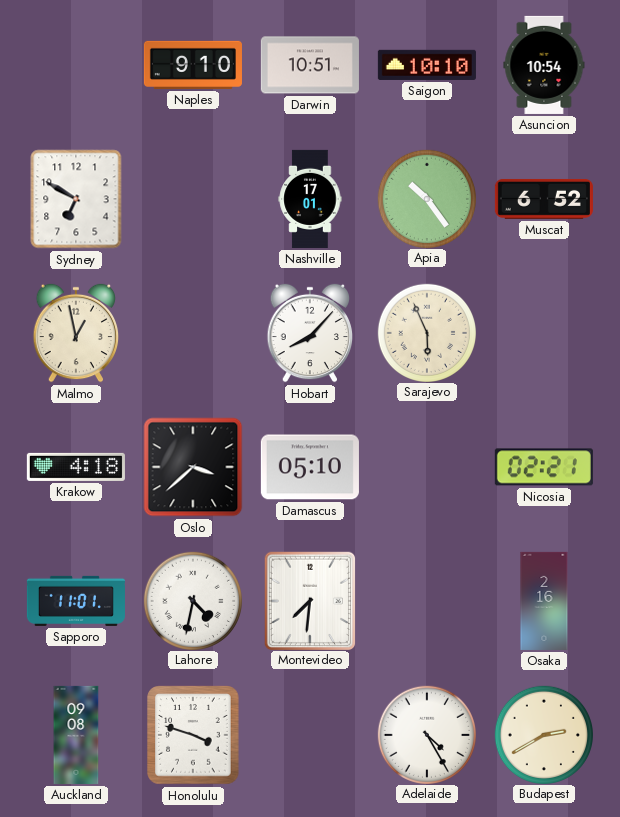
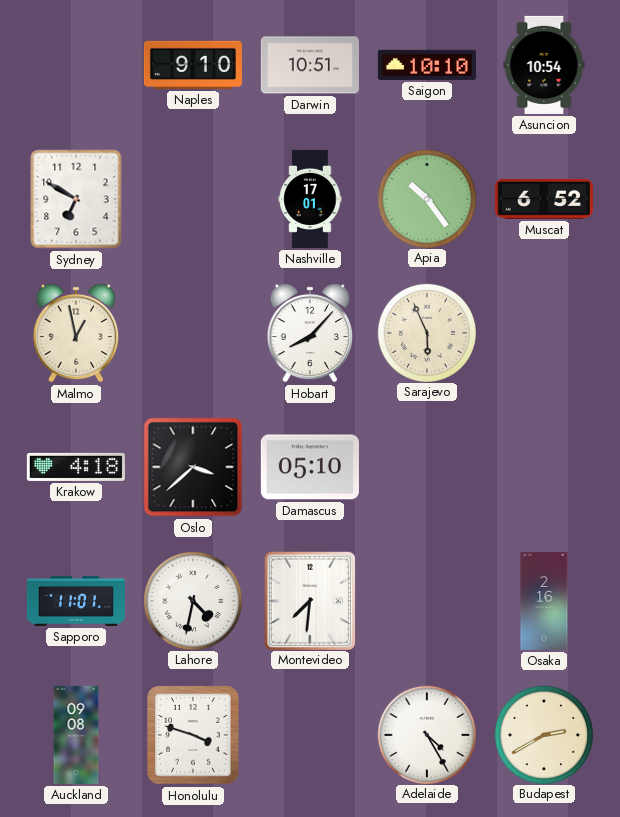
Nicosia: 02:21 -> none
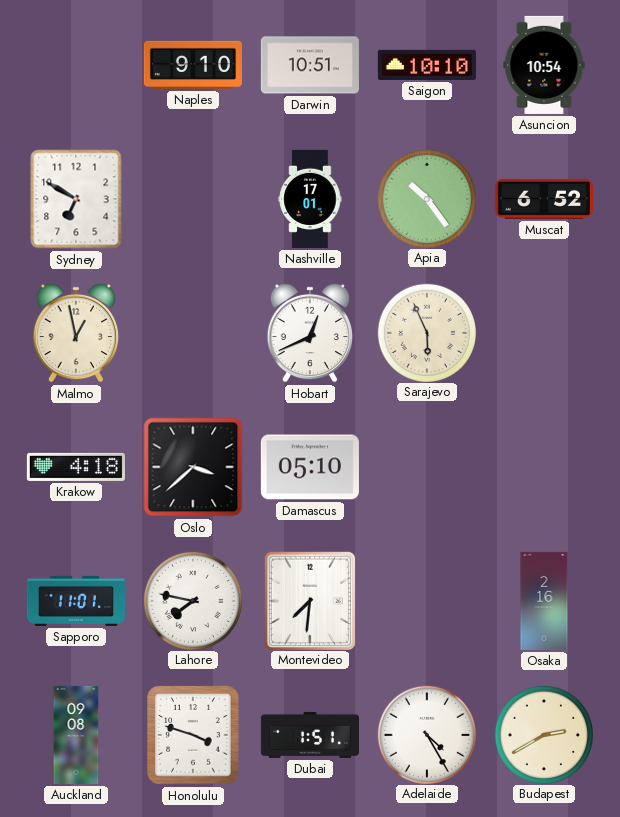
Hobart: 8:07 -> 12:41
Lahore: 4:32 -> 7:47
Dubai: none -> 1:51
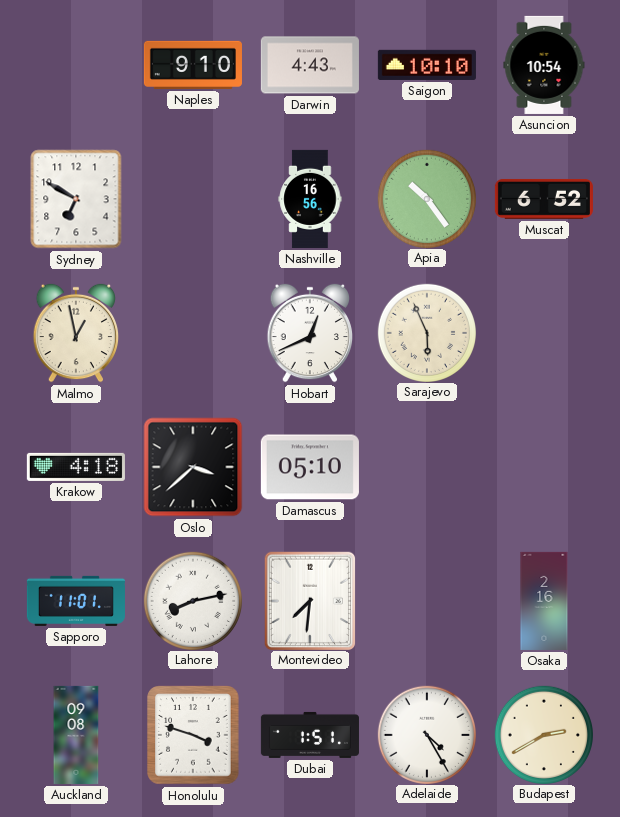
Darwin: 10:51 -> 4:43
Nashville: 17:01 -> 16:56
Lahore: 7:47 -> 8:13
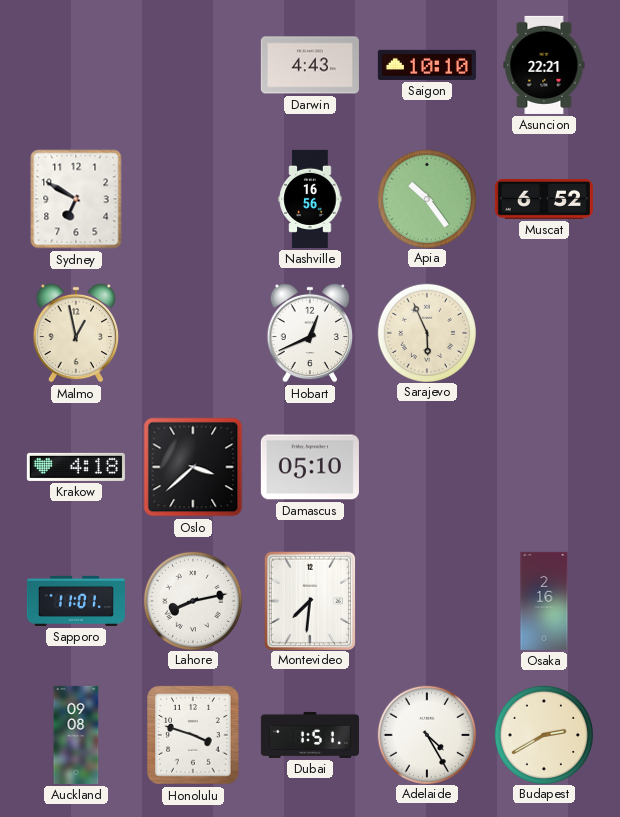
Naples: 9:10 -> none
Asuncion: 10:54 -> 22:21
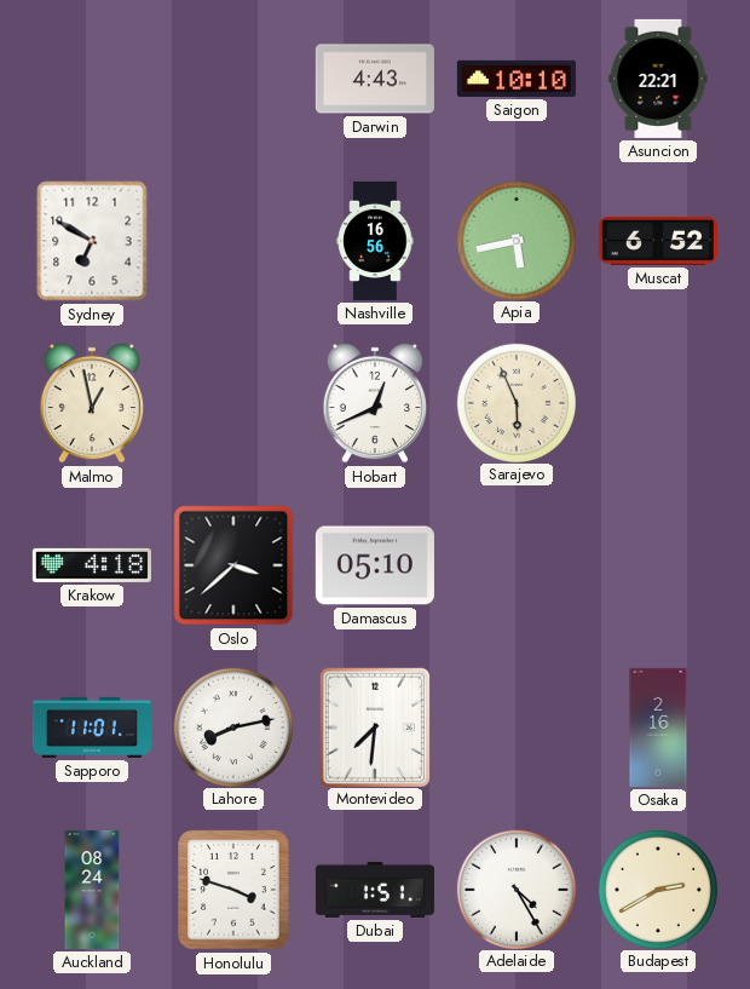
Apia: 10:24 -> 5:43
Auckland: 09:08 -> 08:24
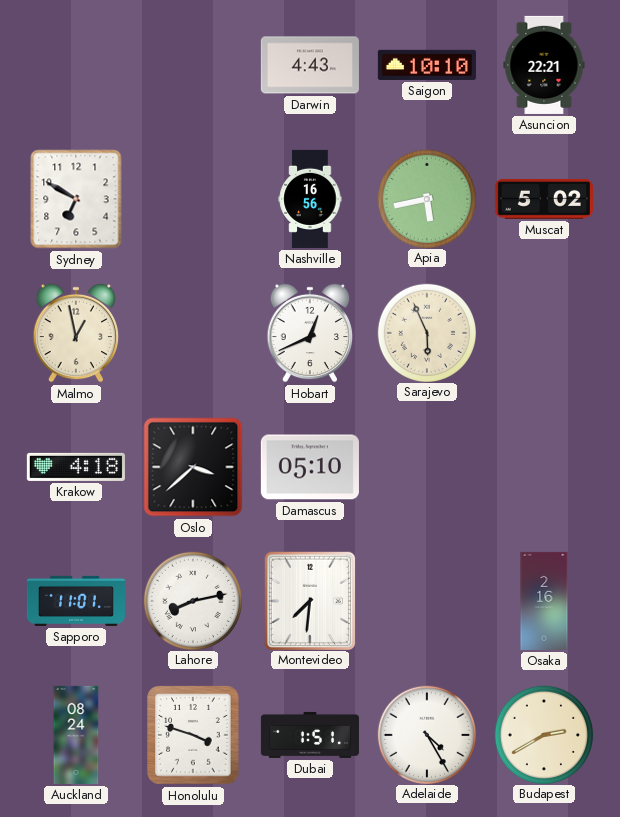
Muscat: 6:52 -> 5:02
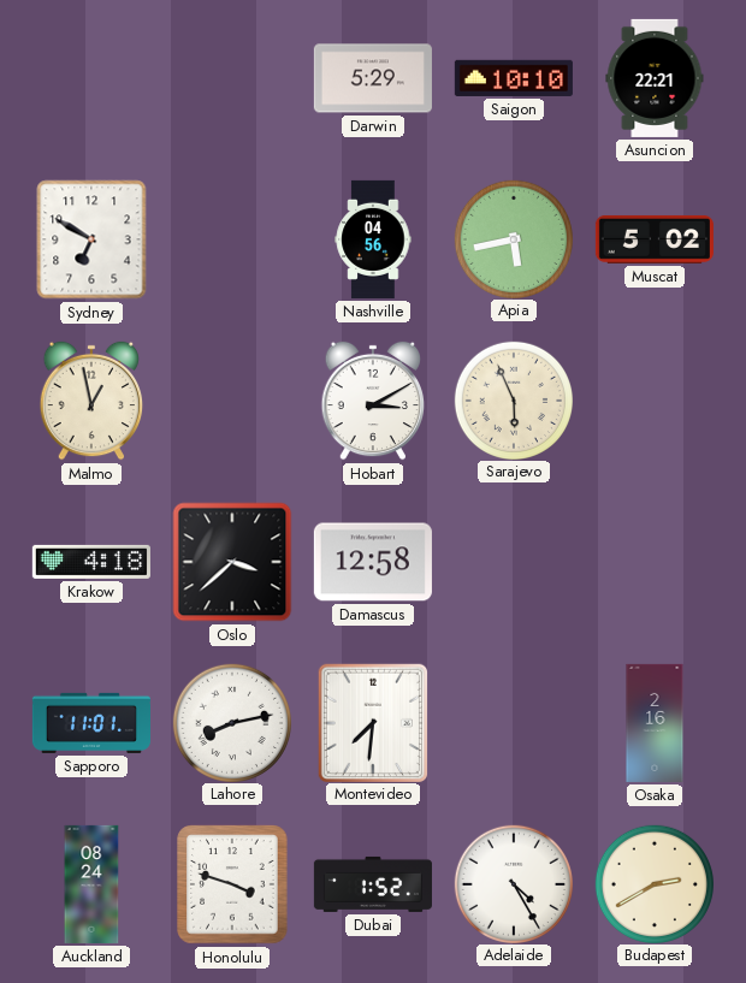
Darwin: 4:43 -> 5:29
Nashville: 16:56 -> 04:56
Hobart: 12:41 -> 3:10
Damascus: 05:10 -> 12:58
Dubai: 1:51 -> 1:52
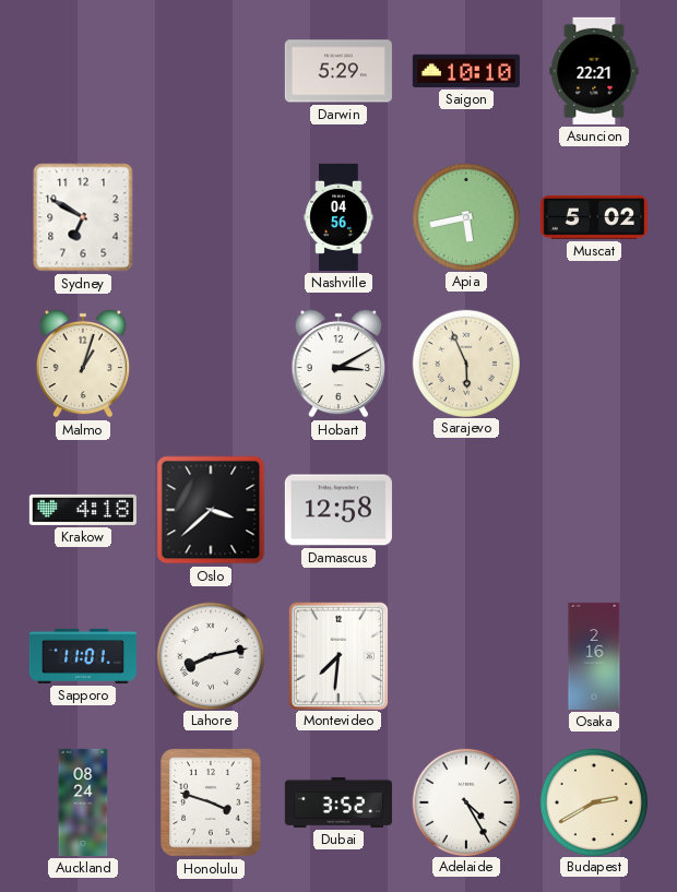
Malmo: 12:58 -> 1:03
Dubai: 1:52 -> 3:52
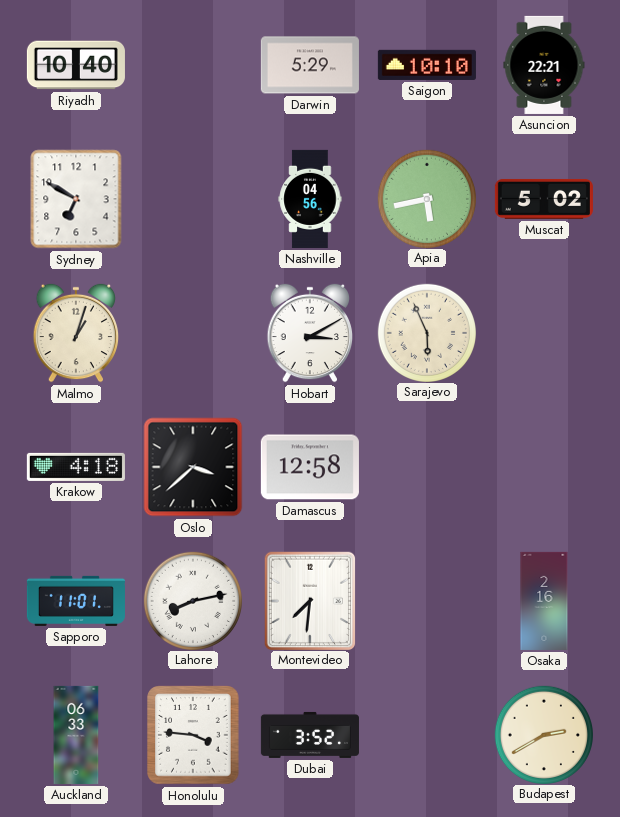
Riyadh: none -> 10:40
Auckland: 08:24 -> 06:33
Honolulu: 3:48 -> 3:46
Adelaide: 4:25 -> none
